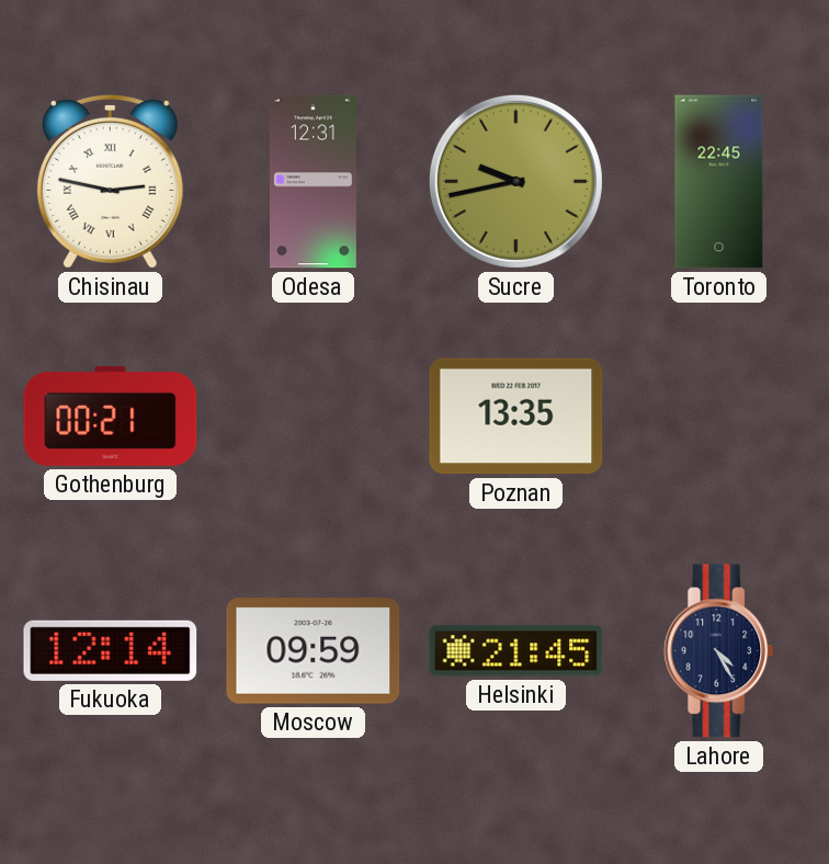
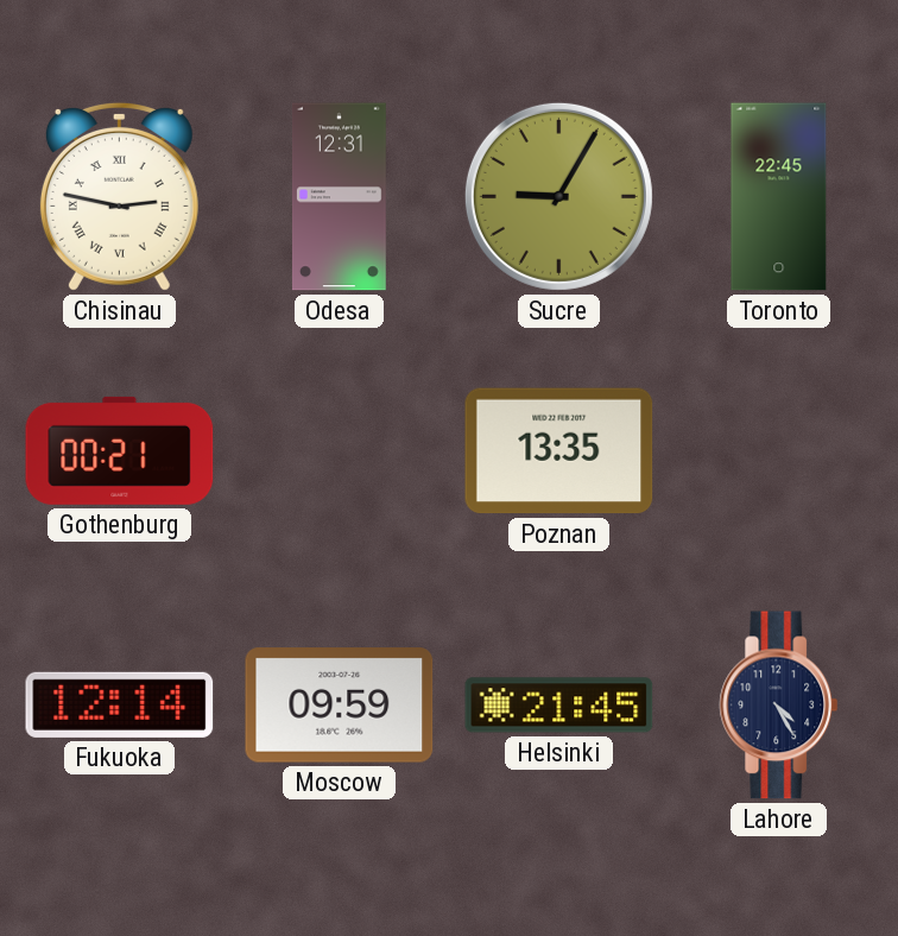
Sucre: 9:43 -> 9:05
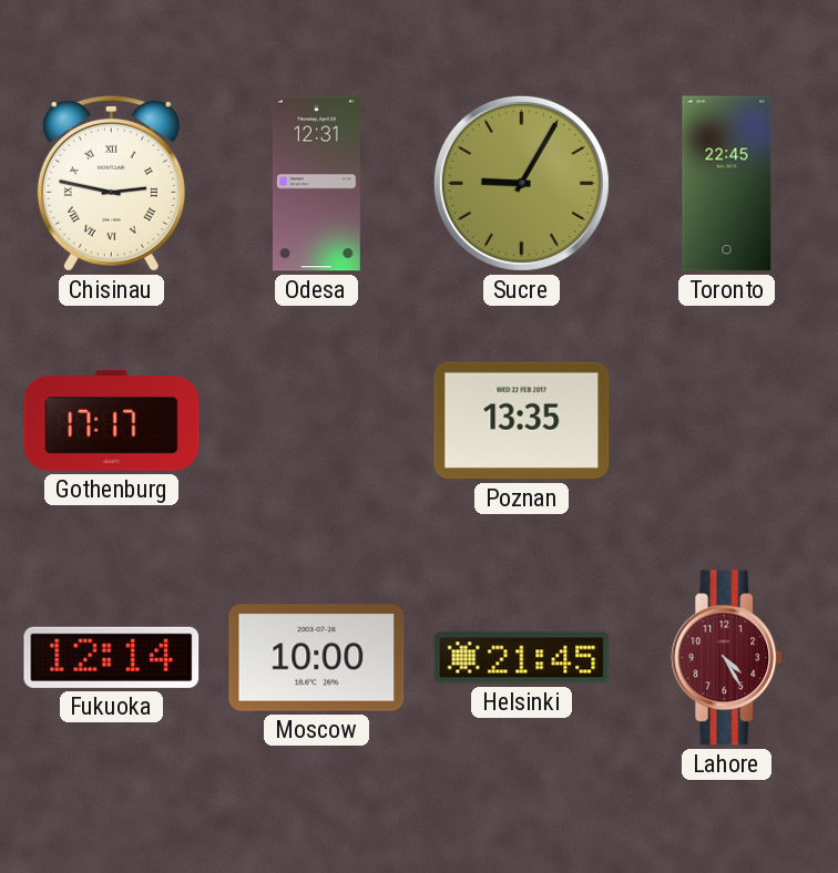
Gothenburg: 00:21 -> 17:17
Moscow: 09:59 -> 10:00
Lahore dial: navy -> burgundy
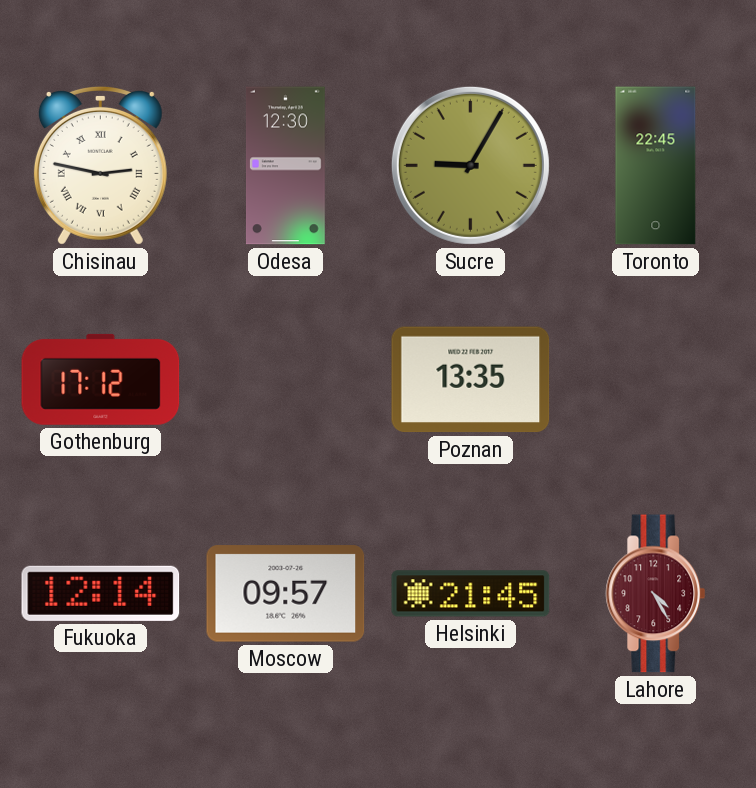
Odesa: 12:31 -> 12:30
Gothenburg: 17:17 -> 17:12
Moscow: 10:00 -> 09:57
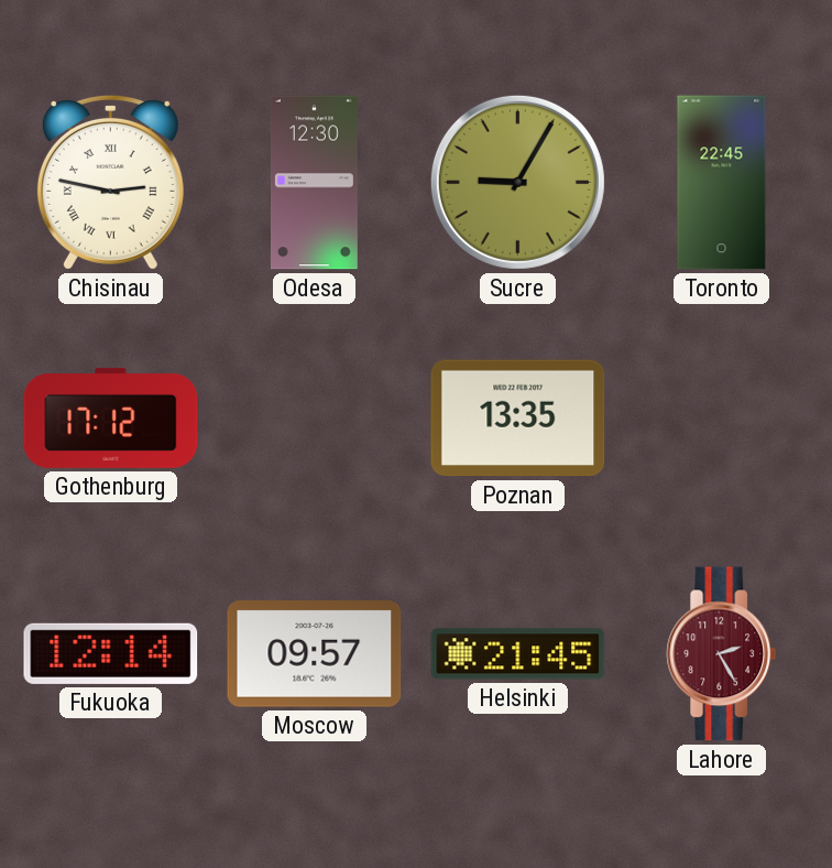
Lahore: 4:25 -> 2:25
